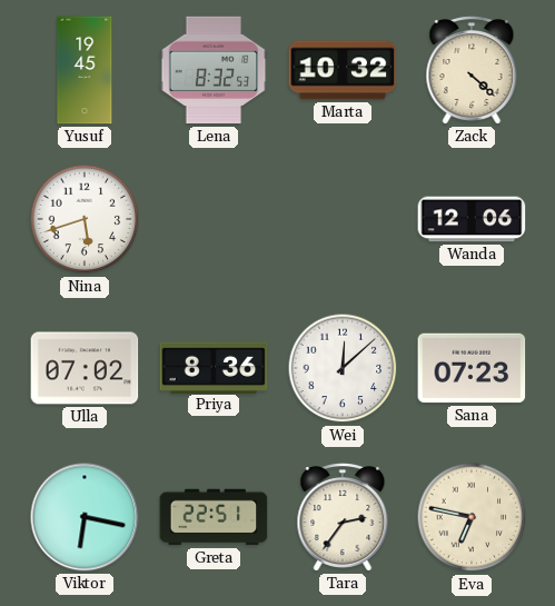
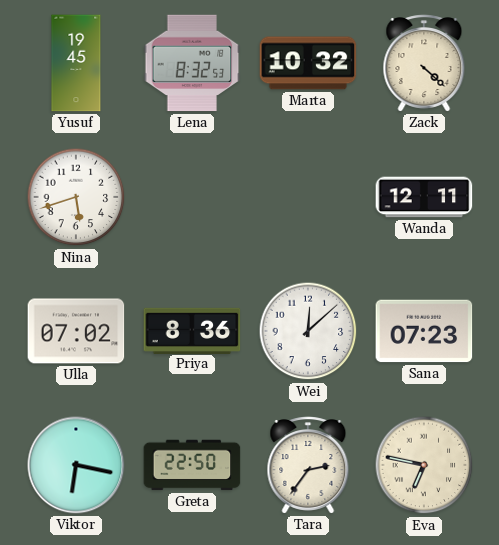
Wanda: 12:06 -> 12:11
Greta: 22:51 -> 22:50
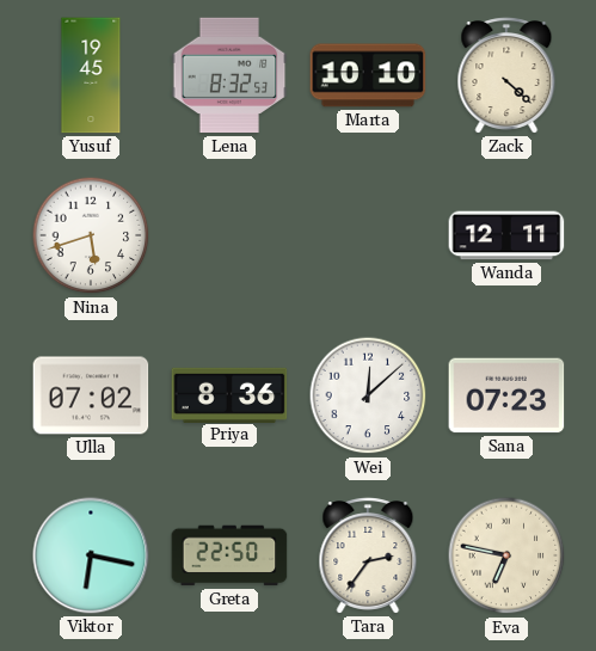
Marta: 10:32 -> 10:10
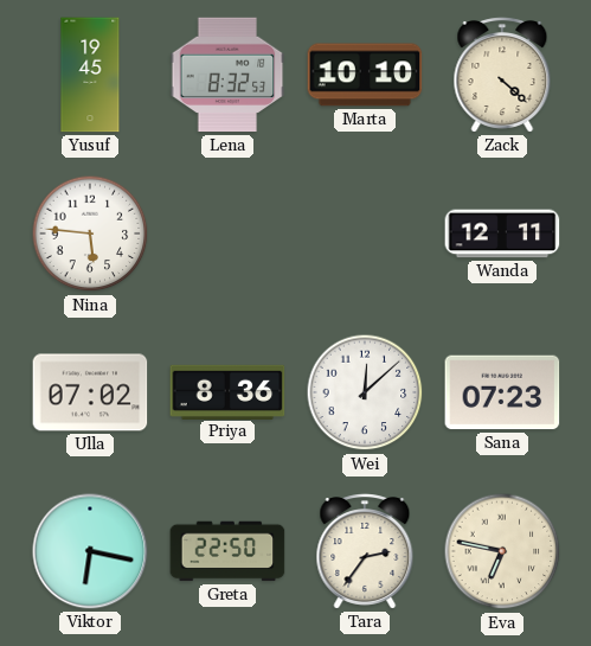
Nina: 5:42 -> 5:46
